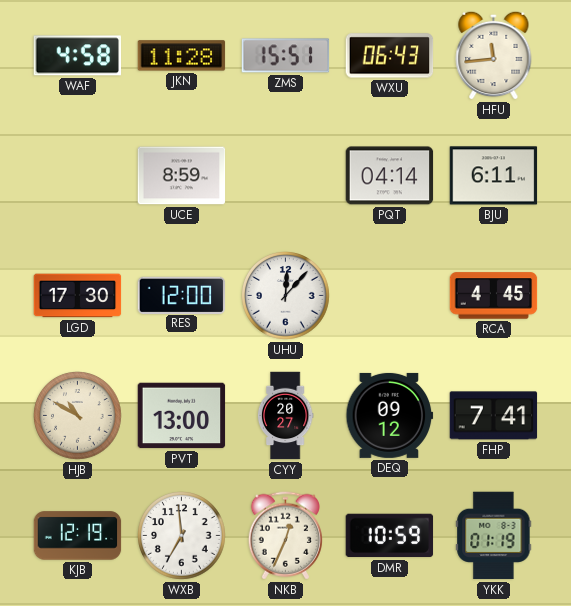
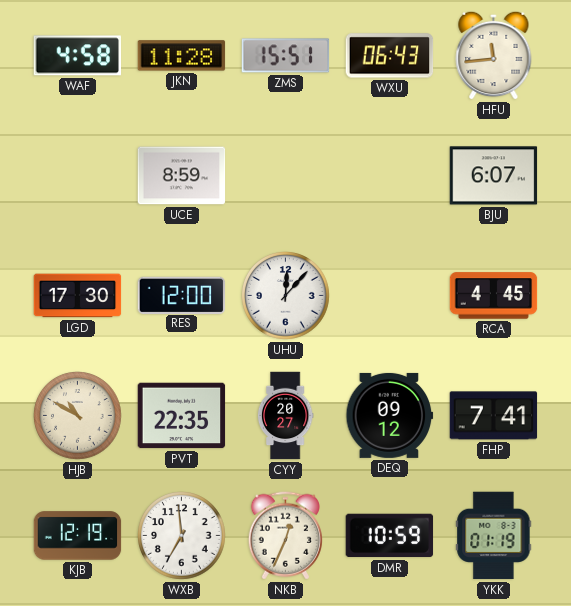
PQT: 04:14 -> none
BJU: 6:11 -> 6:07
PVT: 13:00 -> 22:35
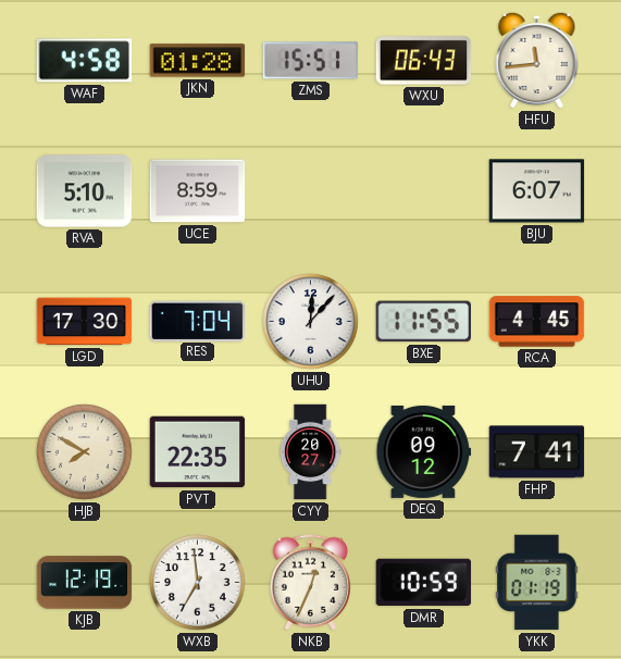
JKN: 11:28 -> 01:28
RVA: none -> 5:10
RES: 12:00 -> 7:04
BXE: none -> 11:55
HJB: 10:50 -> 7:50
